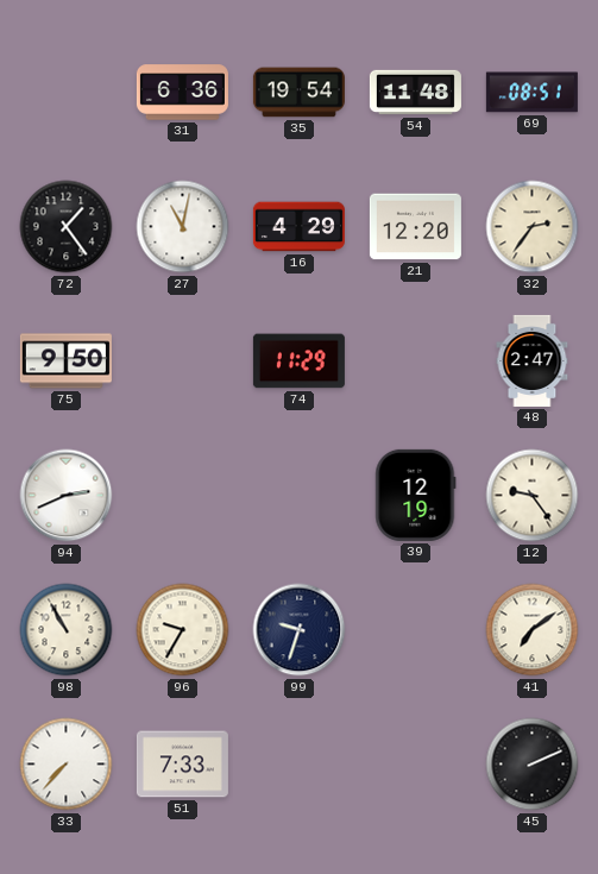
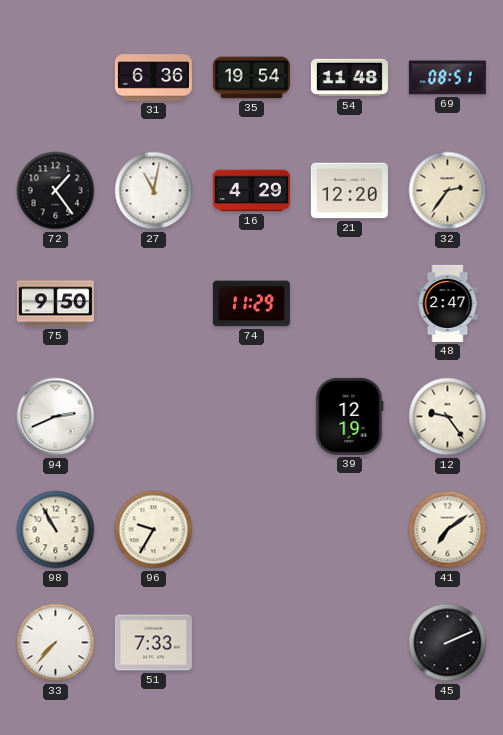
99: 9:33 -> none
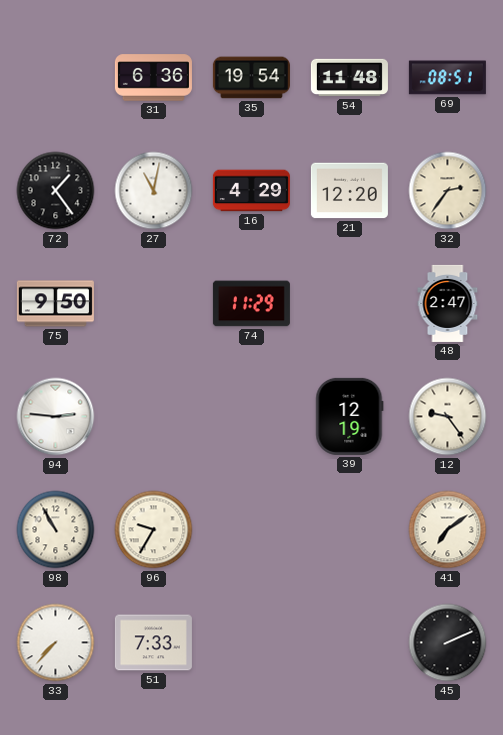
94: 2:41 -> 2:46
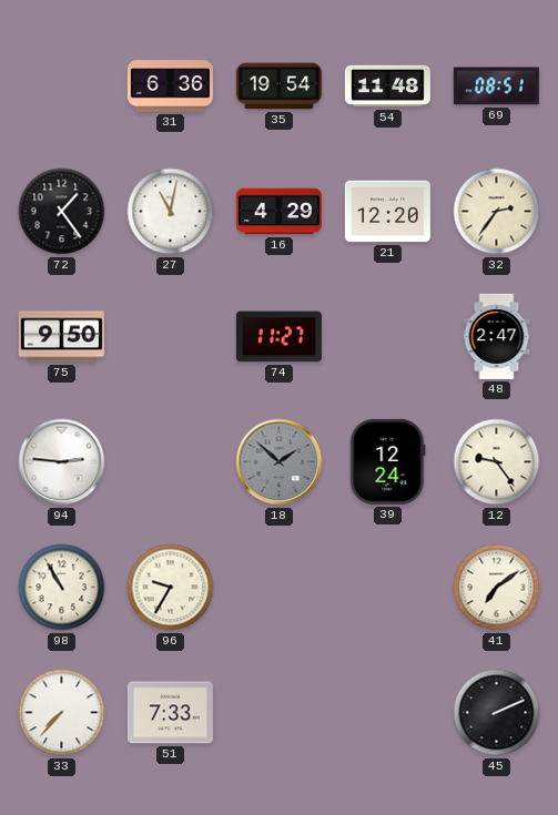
74: 11:29 -> 11:27
18: none -> 1:52
39: 12:19 -> 12:24
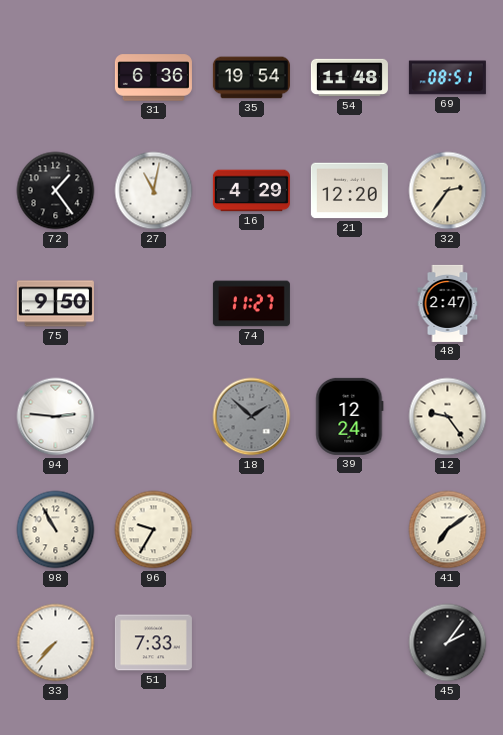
45: 2:11 -> 2:06
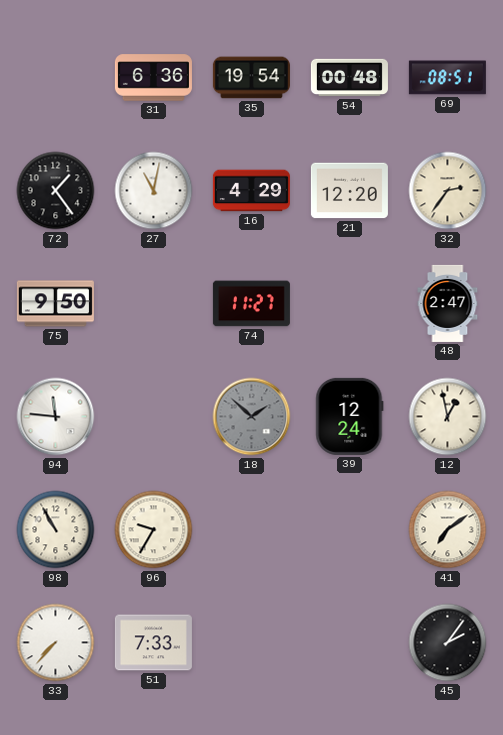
54: 11:48 -> 00:48
94: 2:46 -> 11:46
12: 9:24 -> 12:58
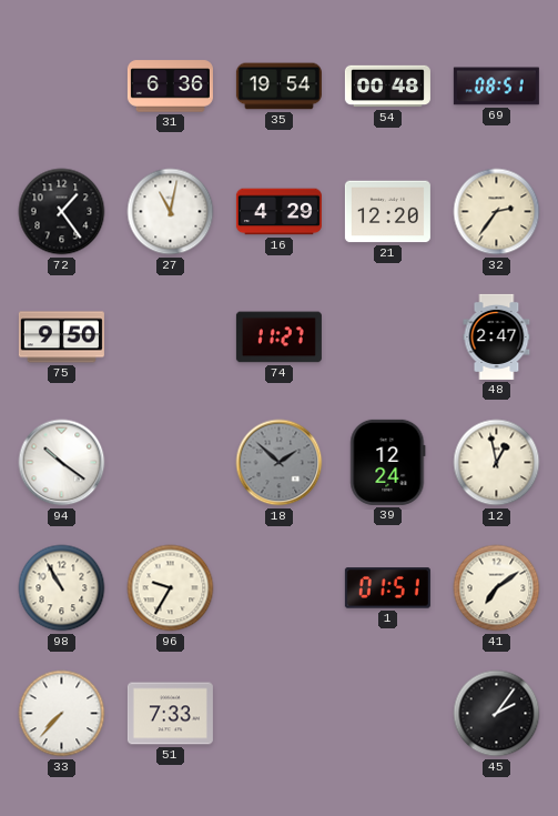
94: 11:46 -> 10:21
1: none -> 01:51
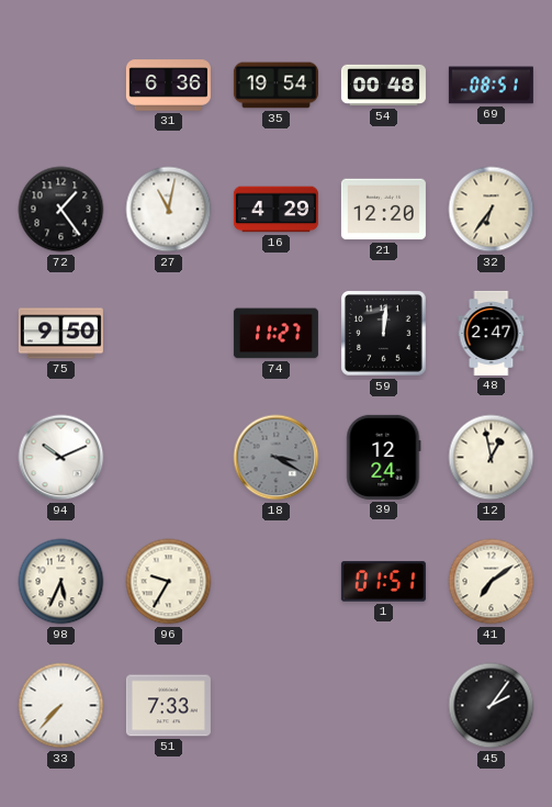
32: 2:36 -> 6:36
59: none -> 12:01
94: 10:21 -> 10:11
18: 1:52 -> 3:20
98: 10:55 -> 5:34
